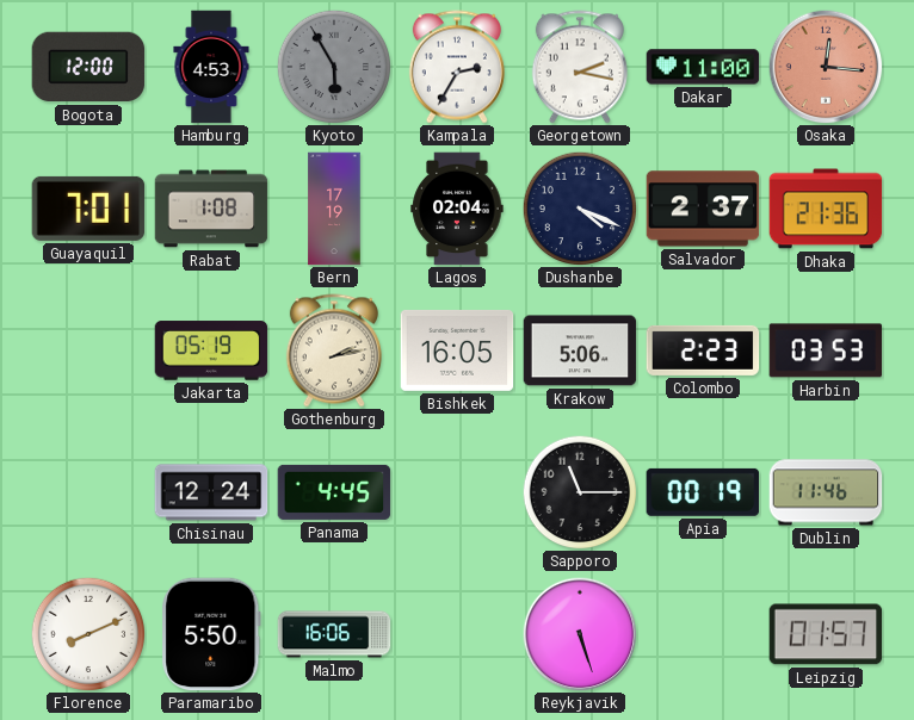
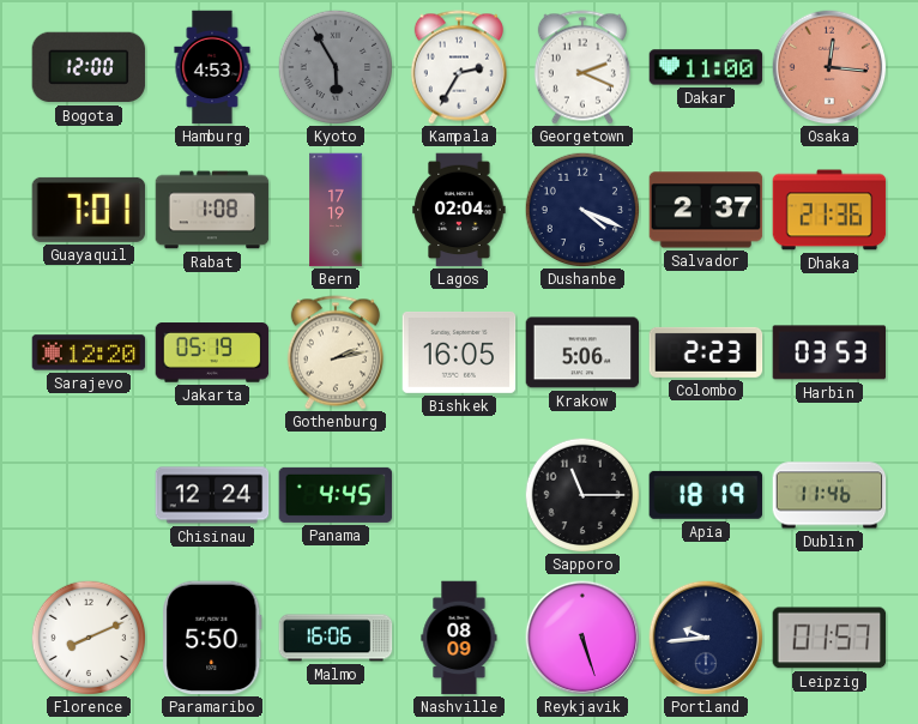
Georgetown: 2:17 -> 2:19
Sarajevo: none -> 12:20
Apia: 00:19 -> 18:19
Nashville: none -> 08:09
Portland: none -> 9:44
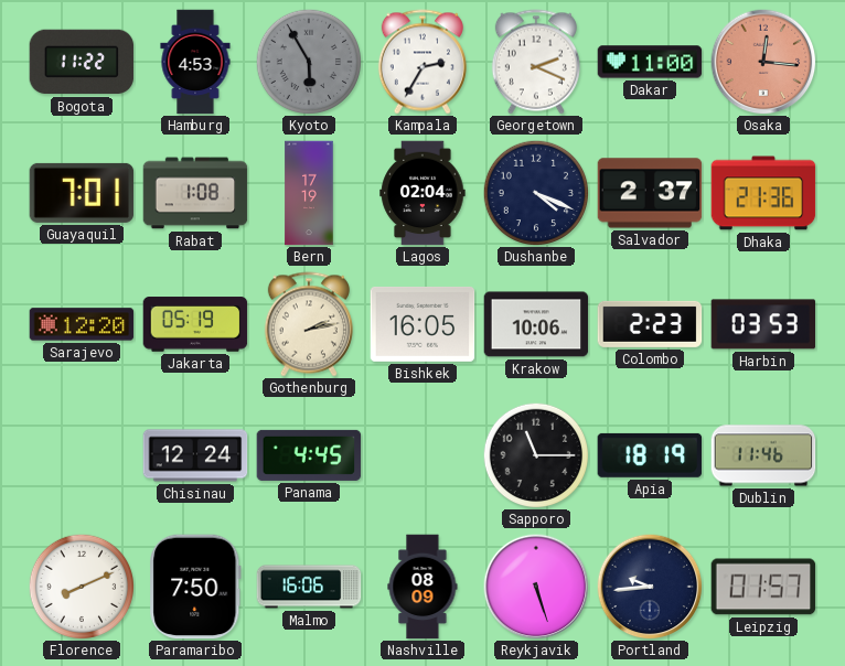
Bogota: 12:00 -> 11:22
Krakow: 5:06 -> 10:06
Paramaribo: 5:50 -> 7:50
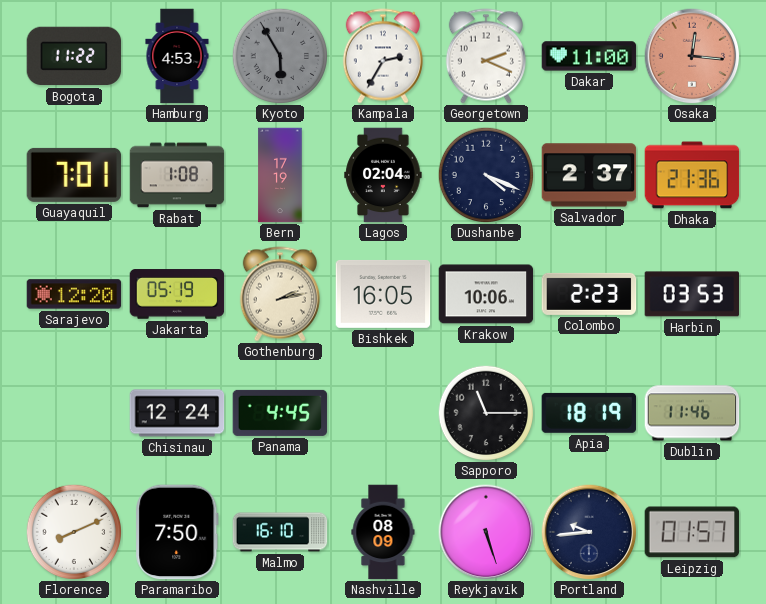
Malmo: 16:06 -> 16:10
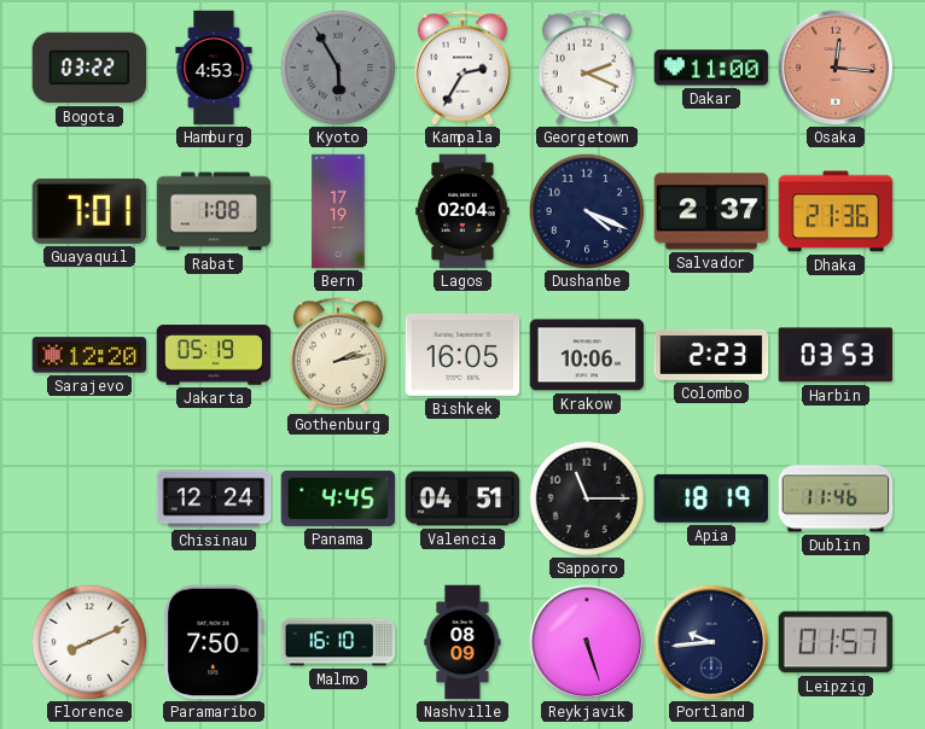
Bogota: 11:22 -> 03:22
Valencia: none -> 04:51
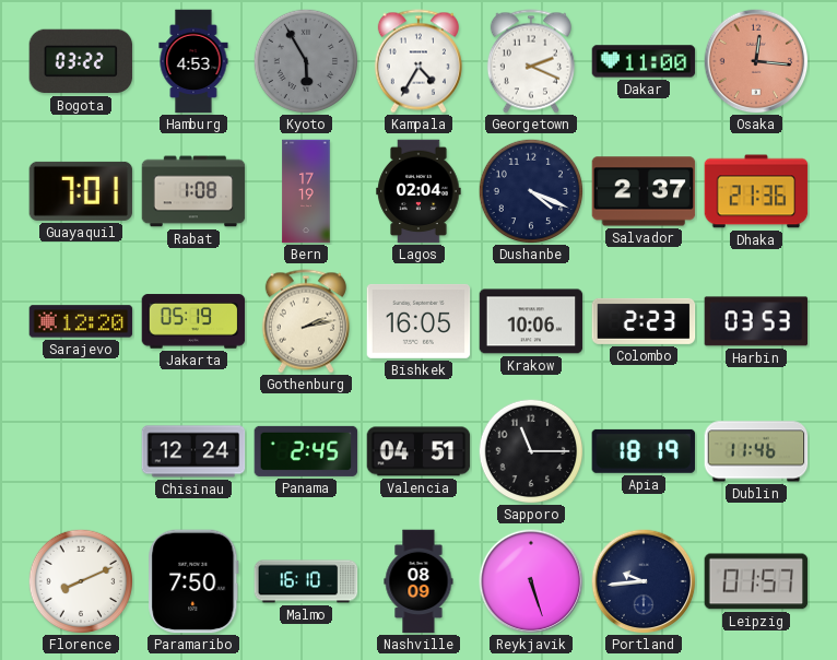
Kampala: 2:35 -> 4:35
Panama: 4:45 -> 2:45
